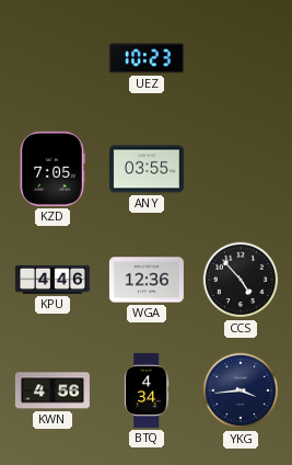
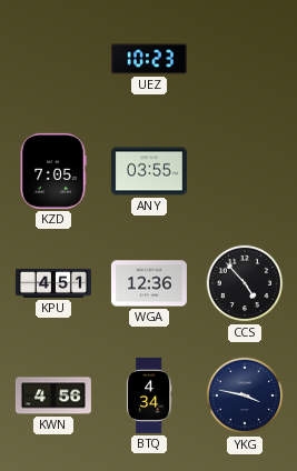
KPU: 4:46 -> 4:51
YKG: 3:44 -> 3:47
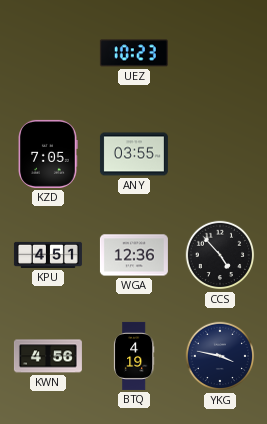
BTQ: 4:34 -> 4:19
